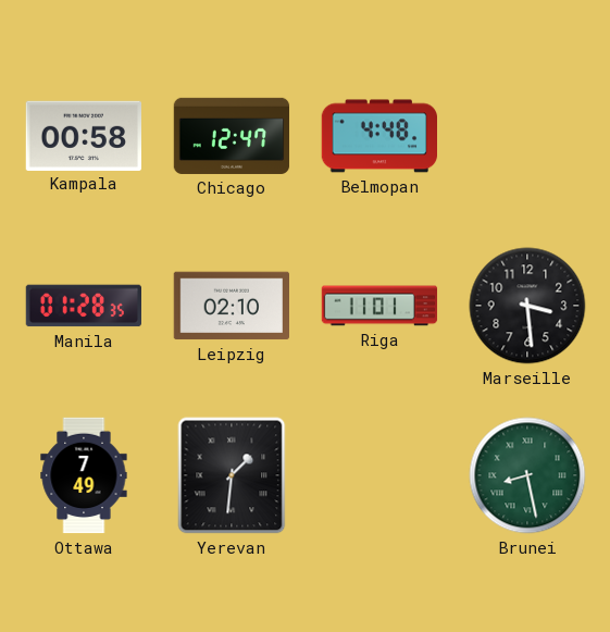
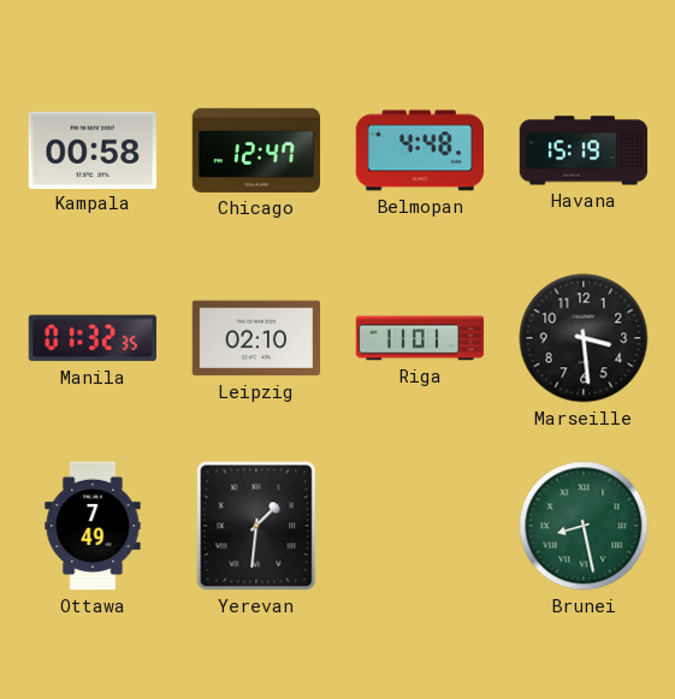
Havana: none -> 15:19
Manila: 01:28 -> 01:32
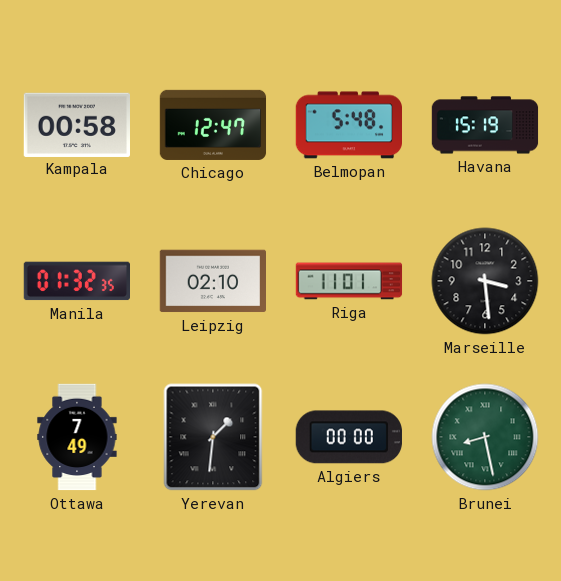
Belmopan: 4:48 -> 5:48
Algiers: none -> 00:00
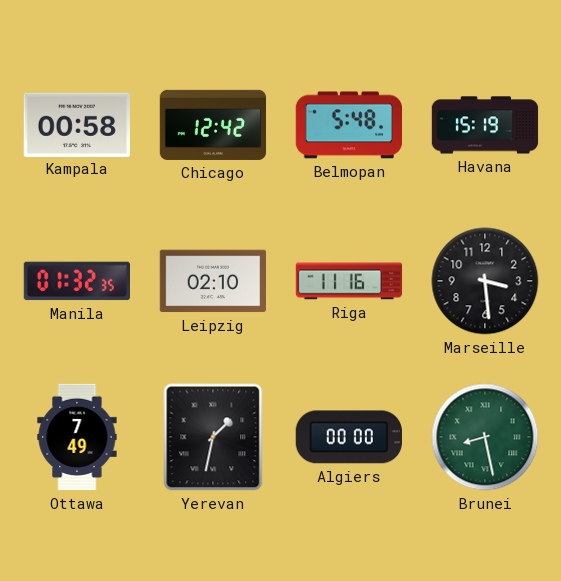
Chicago: 12:47 -> 12:42
Riga: 11:01 -> 11:16
Yerevan: 1:31 -> 1:32
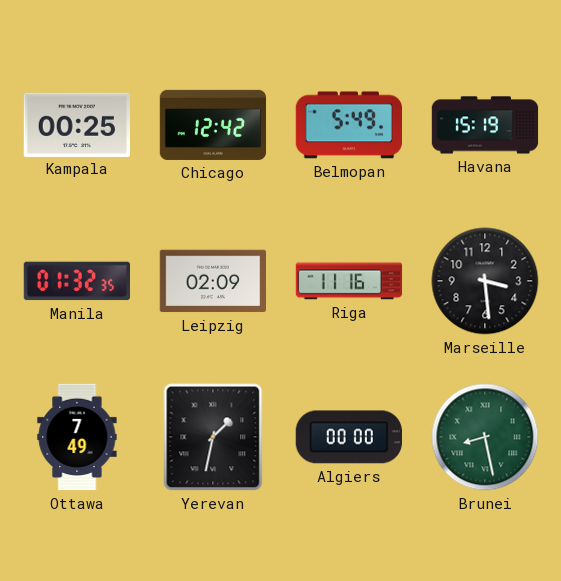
Kampala: 00:58 -> 00:25
Belmopan: 5:48 -> 5:49
Leipzig: 02:10 -> 02:09
